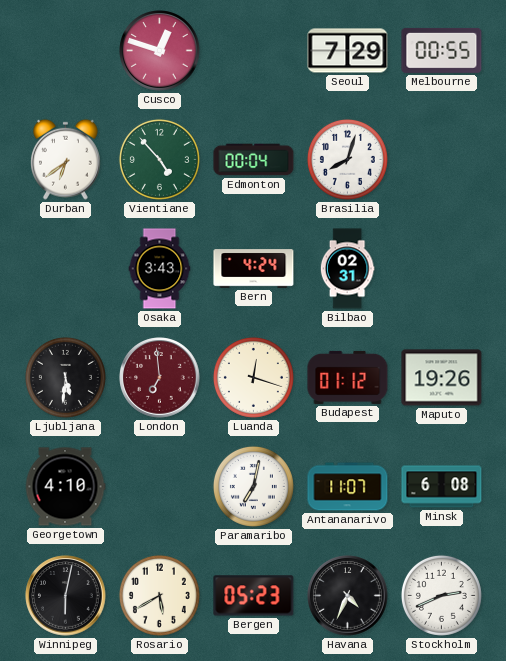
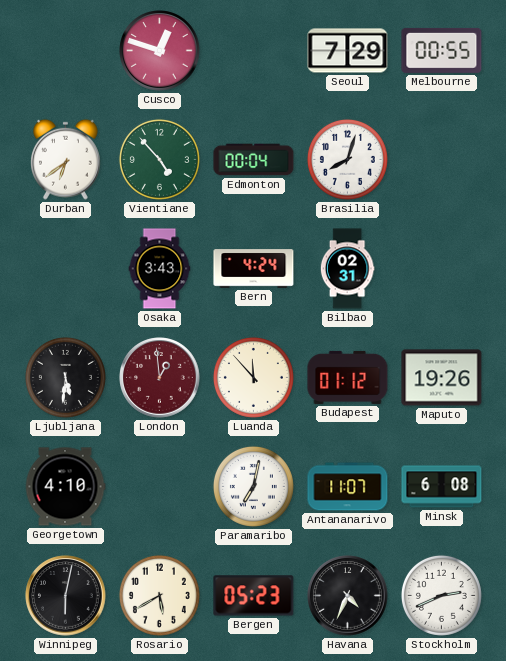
London: 6:59 -> 12:59
Luanda: 12:18 -> 11:53
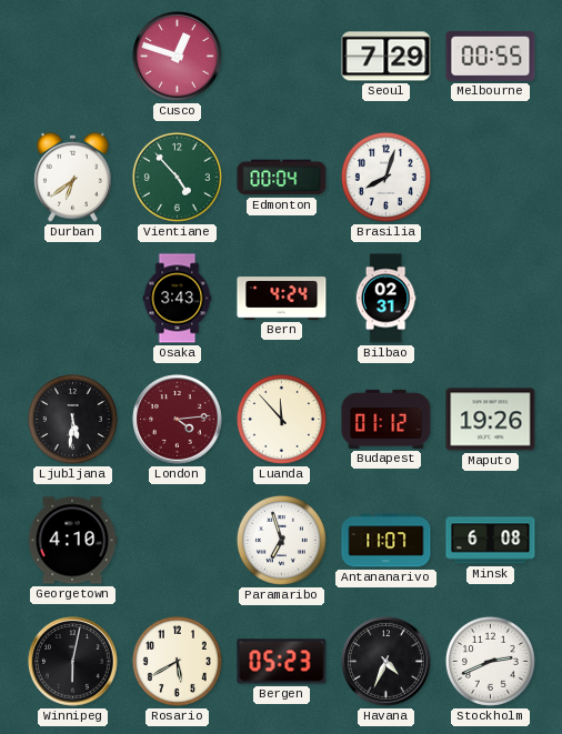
London: 12:59 -> 4:14
Paramaribo: 7:02 -> 6:57
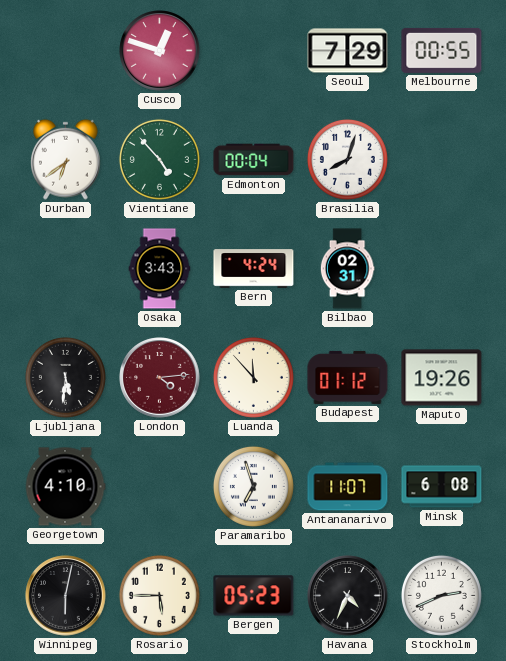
Rosario: 5:40 -> 5:45
